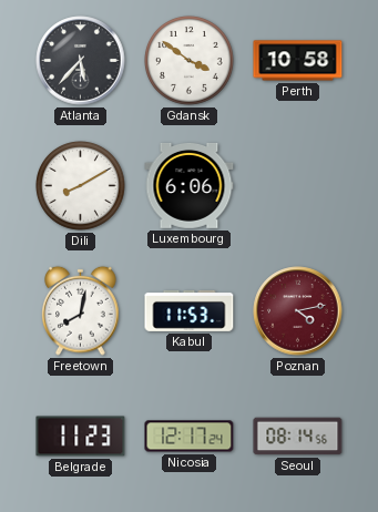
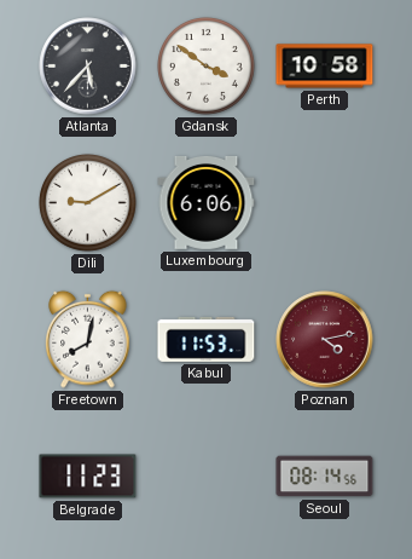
Dili: 8:10 -> 9:10
Nicosia: 12:17 -> none
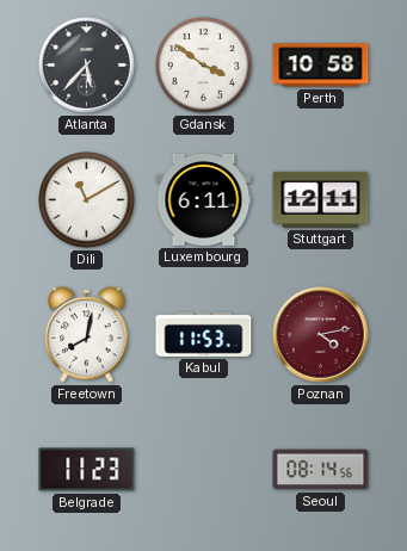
Dili: 9:10 -> 11:10
Luxembourg: 6:06 -> 6:11
Stuttgart: none -> 12:11
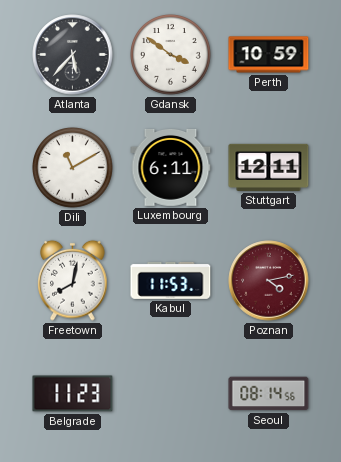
Perth: 10:58 -> 10:59
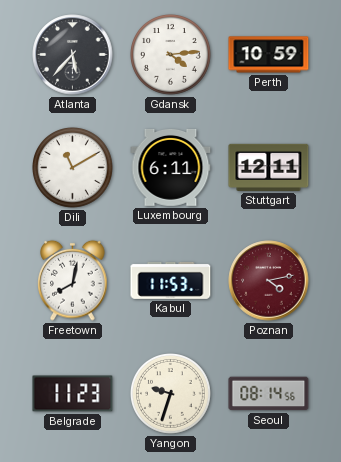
Gdansk: 3:51 -> 4:14
Yangon: none -> 9:33
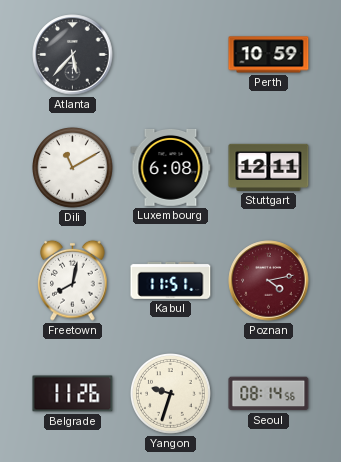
Gdansk: 4:14 -> none
Luxembourg: 6:11 -> 6:08
Kabul: 11:53 -> 11:51
Belgrade: 11:23 -> 11:26
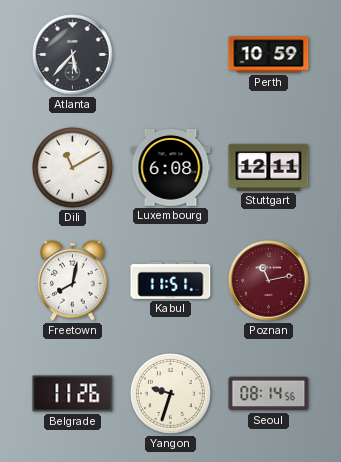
Poznan: 4:13 -> 11:13
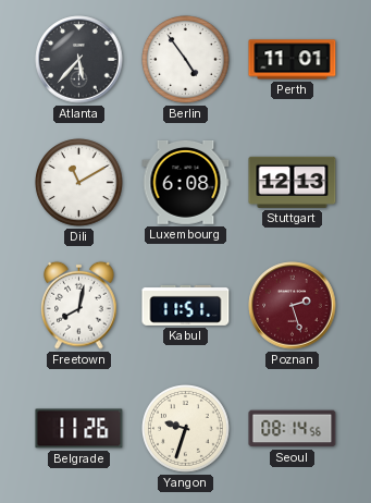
Berlin: none -> 4:54
Perth: 10:59 -> 11:01
Stuttgart: 12:11 -> 12:13
Poznan: 11:13 -> 2:27
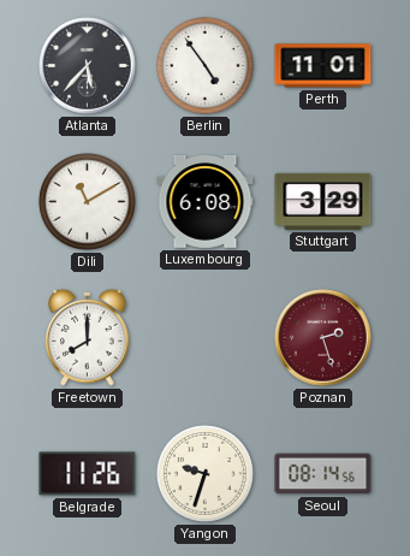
Stuttgart: 12:13 -> 3:29
Freetown: 8:02 -> 8:00
Kabul: 11:51 -> none
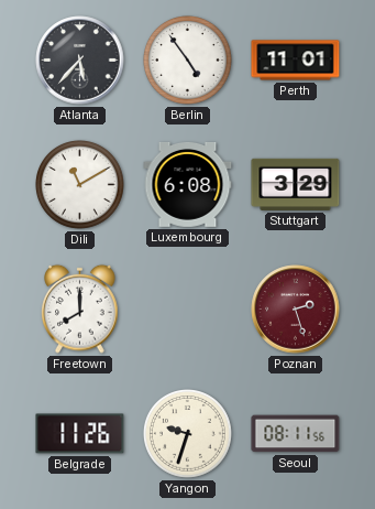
Seoul: 08:14 -> 08:11
